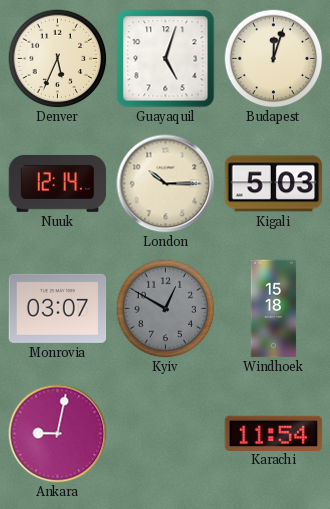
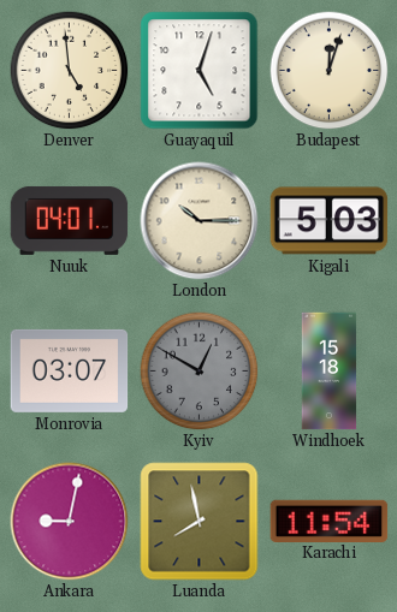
Denver: 5:34 -> 4:59
Nuuk: 12:14 -> 04:01
Luanda: none -> 7:58
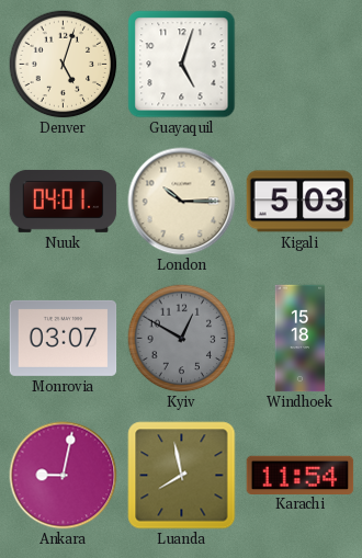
Denver: 4:59 -> 5:03
Budapest: 12:03 -> none
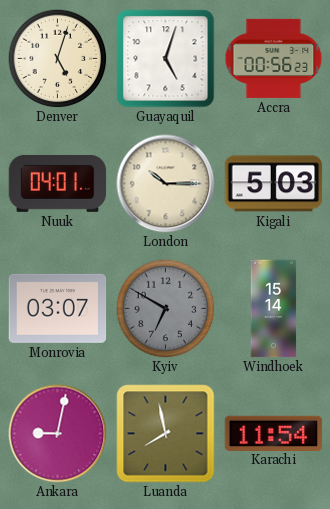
Accra: none -> 00:56
Kyiv: 12:50 -> 6:50
Windhoek: 15:18 -> 15:14
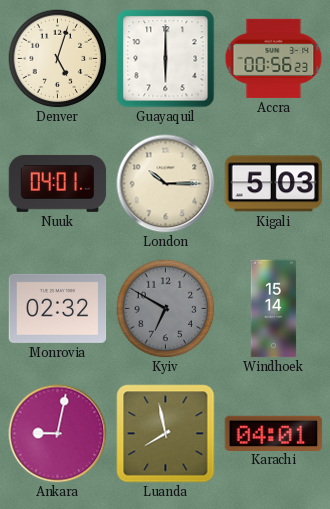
Guayaquil: 5:03 -> 6:00
Monrovia: 03:07 -> 02:32
Karachi: 11:54 -> 04:01
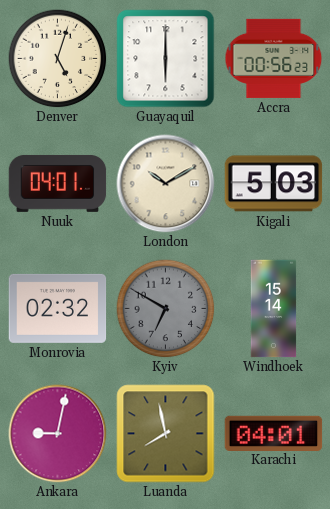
London: 10:15 -> 10:10
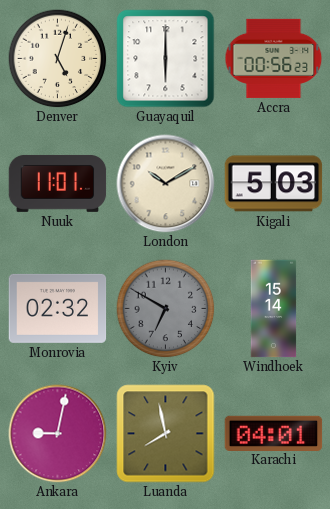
Nuuk: 04:01 -> 11:01
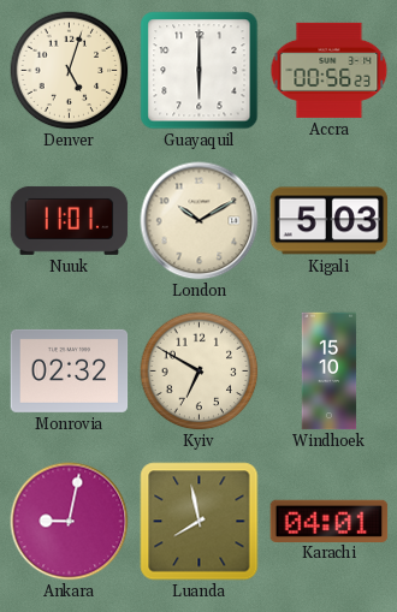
Kyiv dial: grey -> cream
Windhoek: 15:14 -> 15:10
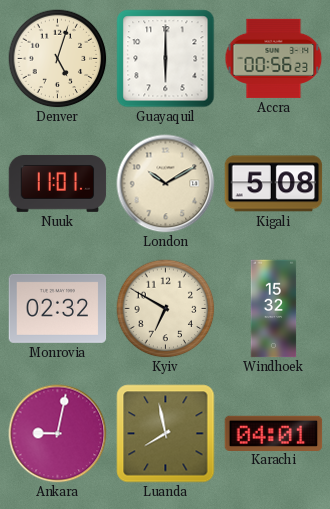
Kigali: 5:03 -> 5:08
Windhoek: 15:10 -> 15:32
